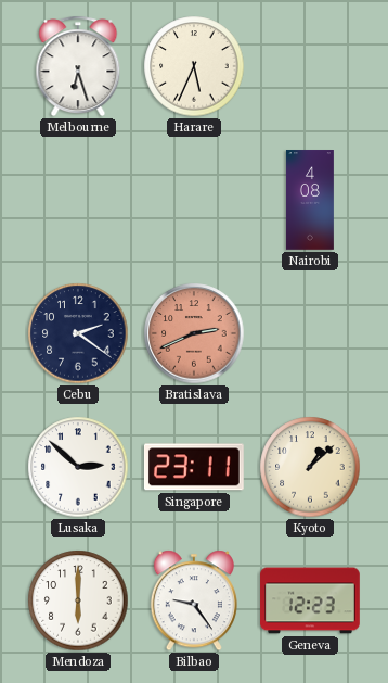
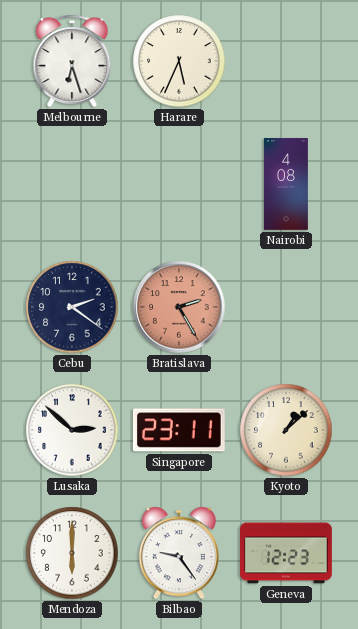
Bratislava: 2:41 -> 2:25
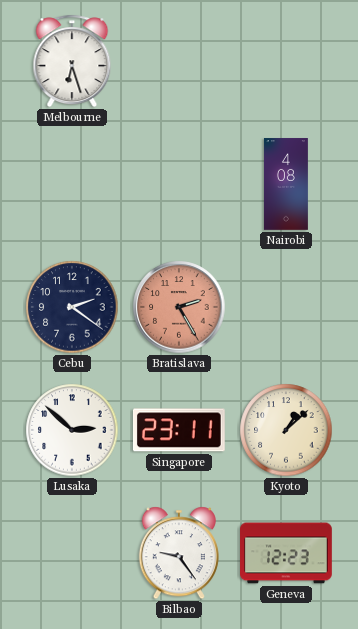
Harare: 5:34 -> none
Mendoza: 6:00 -> none
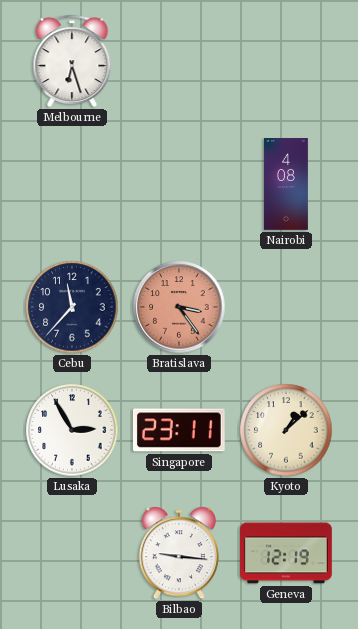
Cebu: 2:21 -> 11:37
Bratislava: 2:25 -> 3:24
Lusaka: 2:52 -> 2:55
Bilbao: 9:24 -> 9:16
Geneva: 12:23 -> 12:19
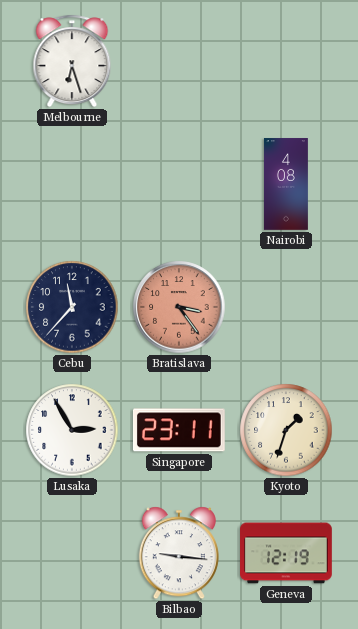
Kyoto: 1:08 -> 1:33
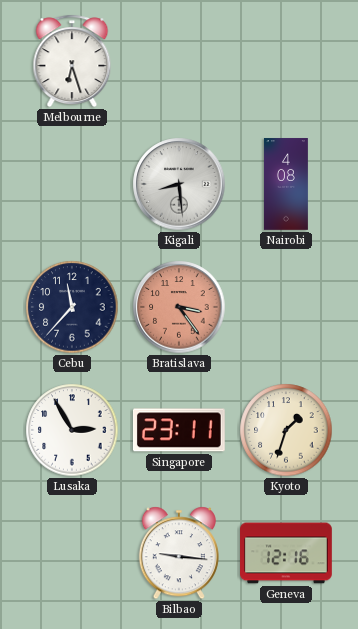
Kigali: none -> 8:29
Geneva: 12:19 -> 12:16
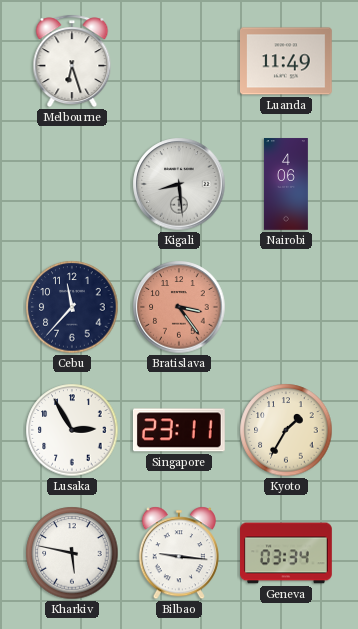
Luanda: none -> 11:49
Nairobi: 4:08 -> 4:06
Kyoto: 1:33 -> 1:35
Kharkiv: none -> 5:47
Geneva: 12:16 -> 03:34
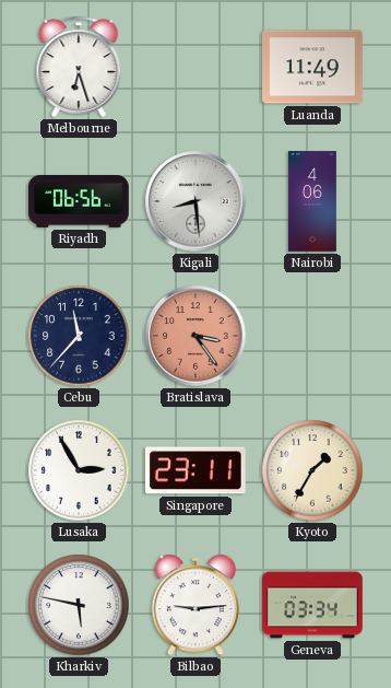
Riyadh: none -> 06:56
Bilbao: 9:16 -> 9:14
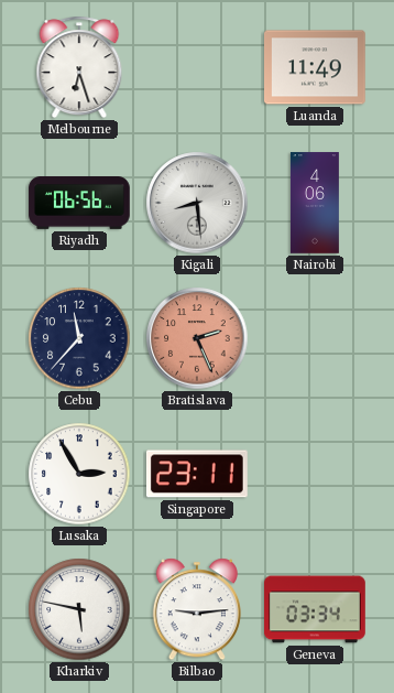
Bratislava: 3:24 -> 2:26
Kyoto: 1:35 -> none
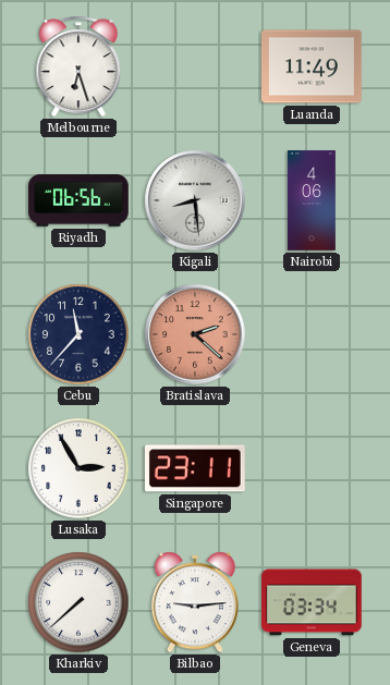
Bratislava: 2:26 -> 2:22
Kharkiv: 5:47 -> 7:38
